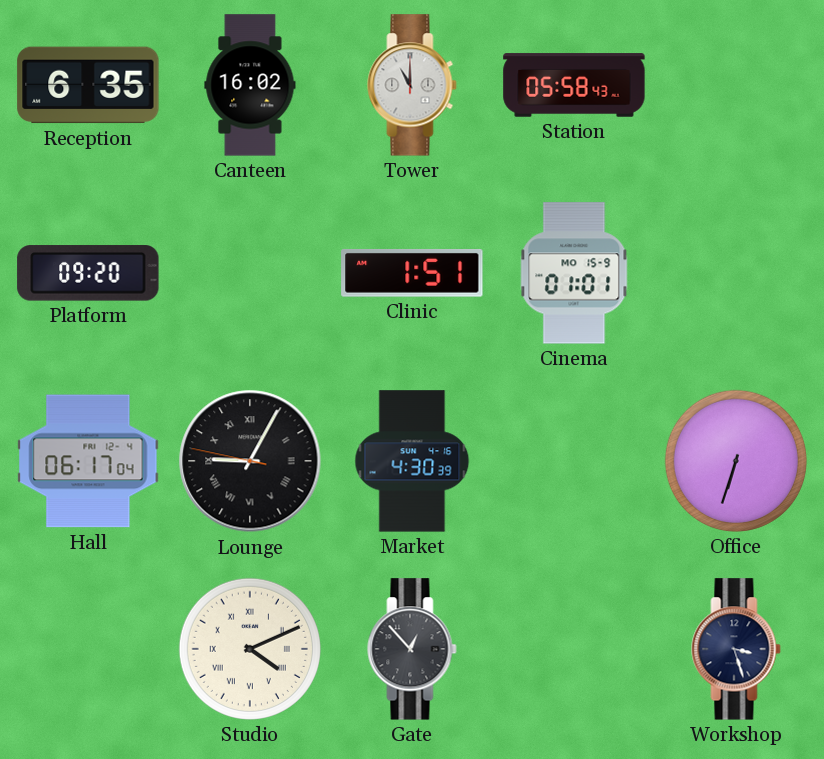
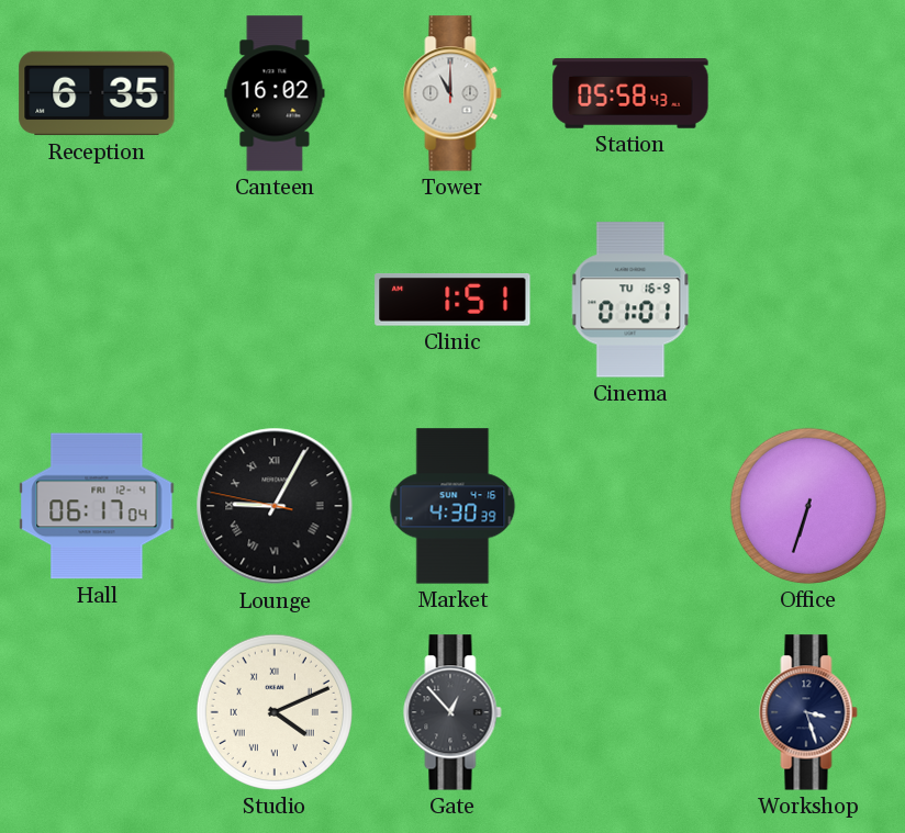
Platform: 09:20 -> none
Cinema date: MO 15-9 -> TU 16-9
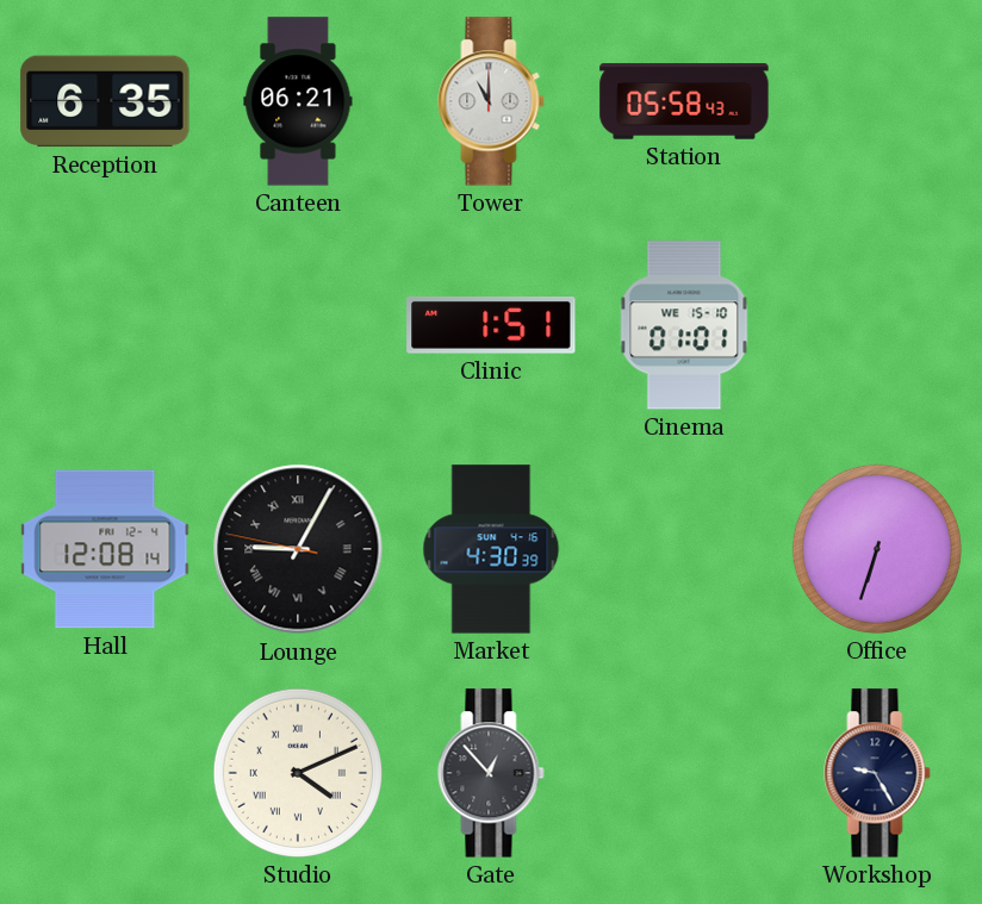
Canteen: 16:02 -> 06:21
Cinema date: TU 16-9 -> WE 15-10
Hall: 06:17 -> 12:08
Workshop: 3:27 -> 9:25
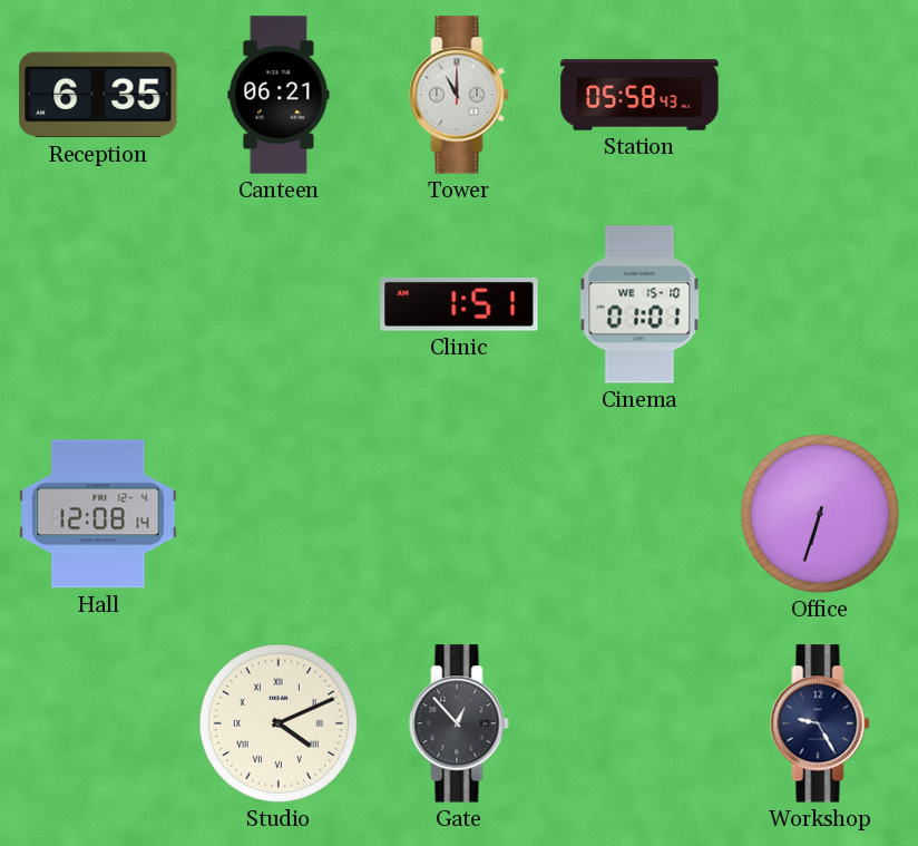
Lounge: 9:04 -> none
Market: 4:30 -> none
